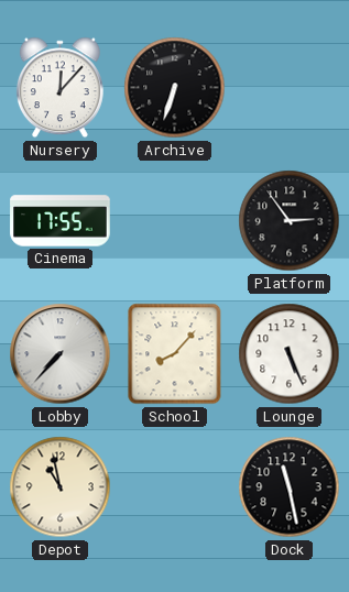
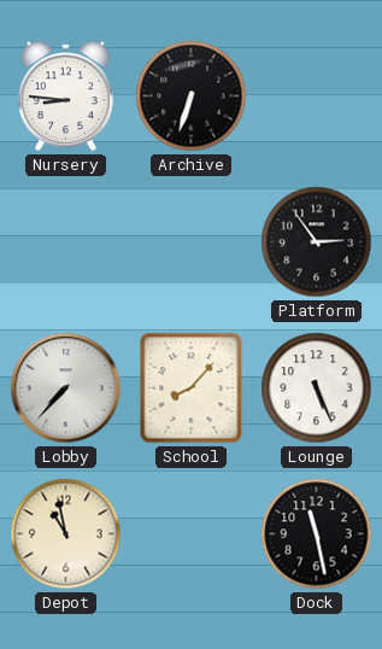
Nursery: 12:07 -> 8:46
Cinema: 17:55 -> none
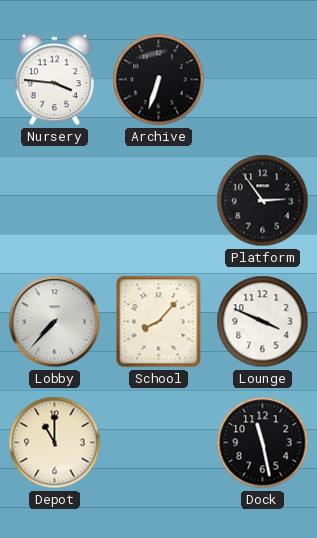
Nursery: 8:46 -> 3:46
Lounge: 5:26 -> 3:49
Depot: 10:58 -> 11:00
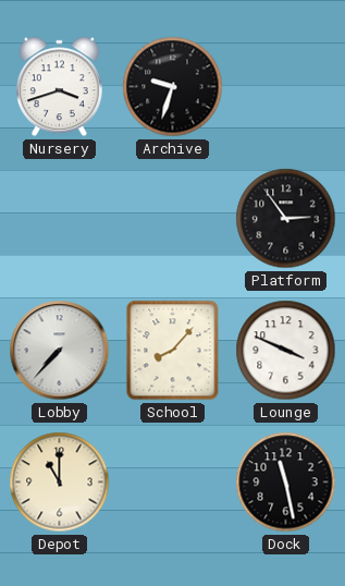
Nursery: 3:46 -> 3:42
Archive: 6:33 -> 9:33
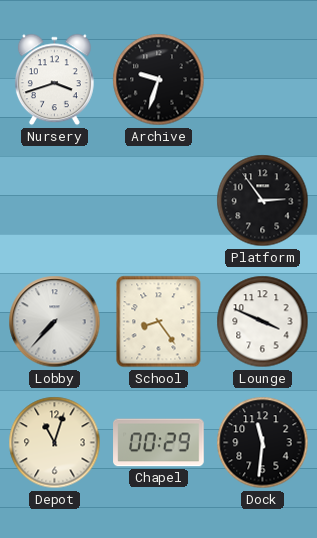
School: 8:07 -> 8:24
Depot: 11:00 -> 11:03
Chapel: none -> 00:29
Dock: 11:28 -> 11:31
